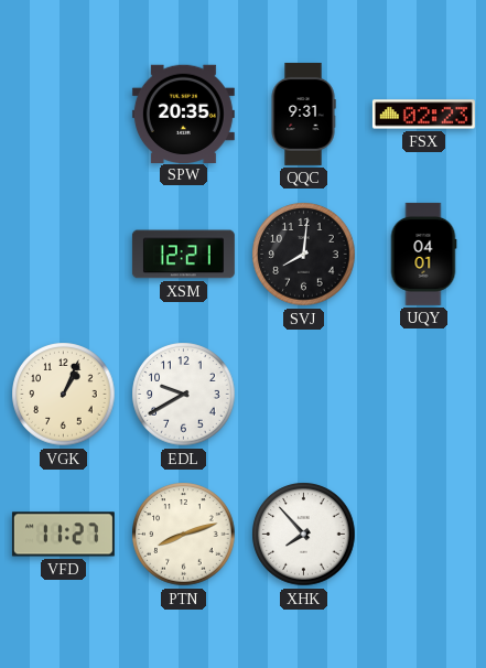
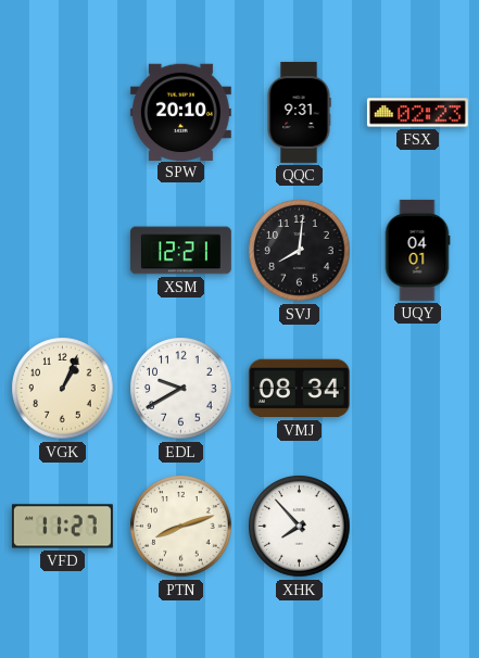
SPW: 20:35 -> 20:10
VMJ: none -> 08:34
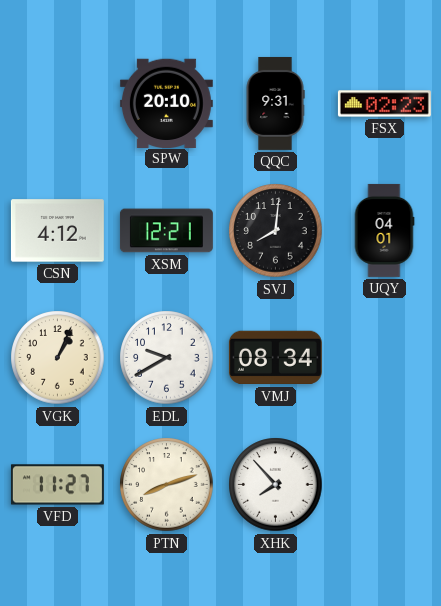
CSN: none -> 4:12
